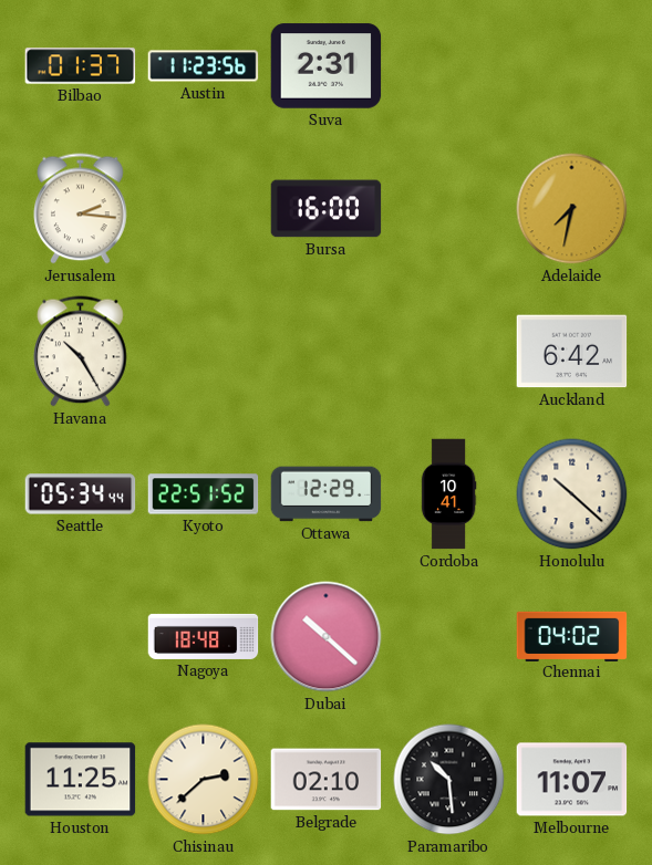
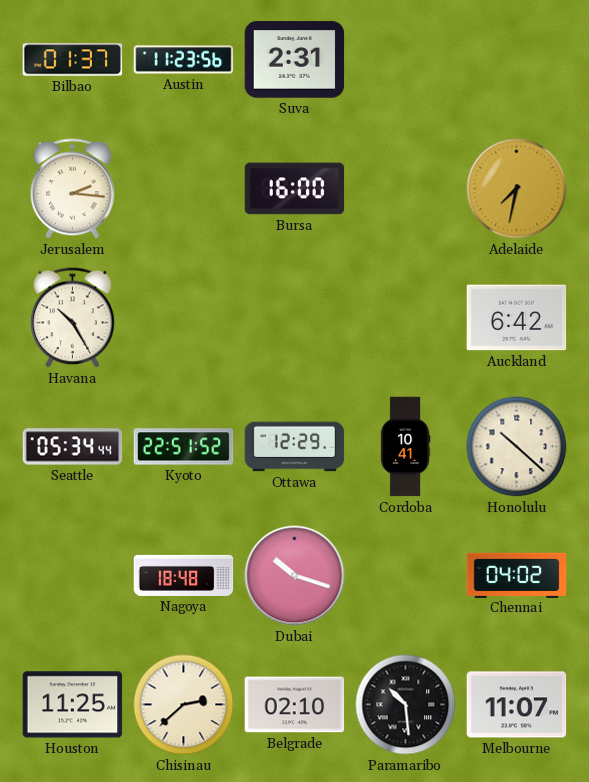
Dubai: 10:22 -> 10:18
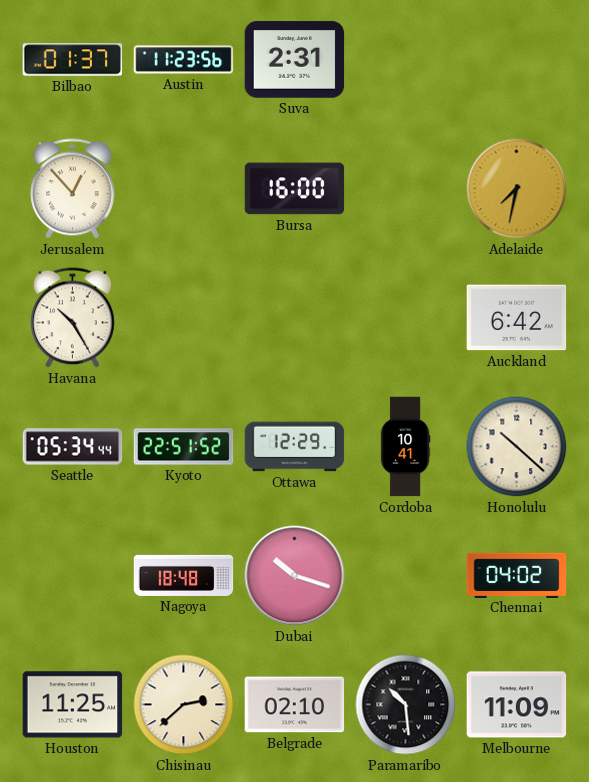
Jerusalem: 2:16 -> 12:53
Melbourne: 11:07 -> 11:09
